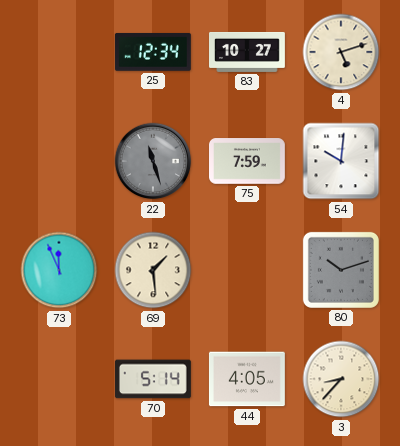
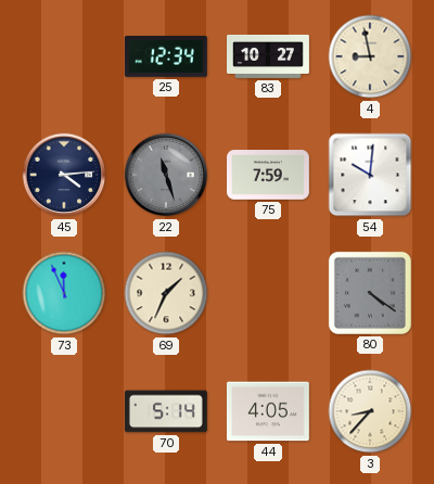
4: 5:12 -> 8:58
45: none -> 4:14
69: 1:29 -> 1:34
80: 10:12 -> 4:21
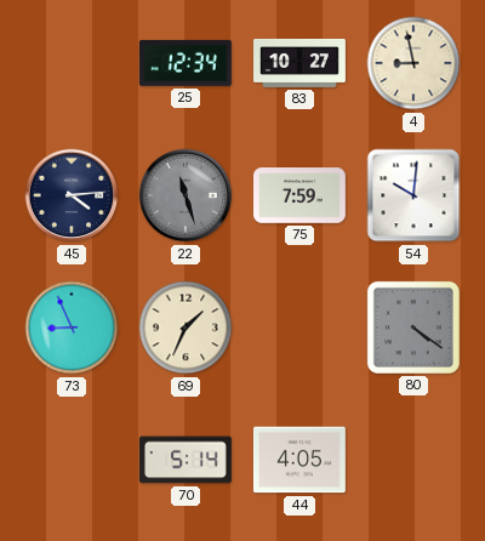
73: 11:56 -> 8:56
3: 8:37 -> none
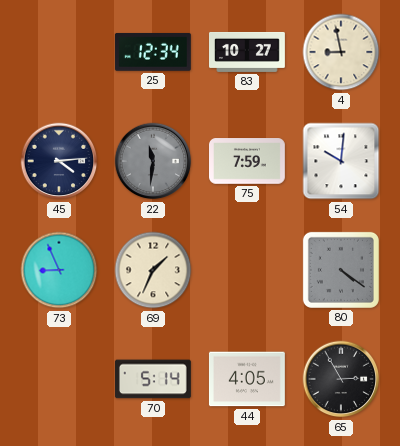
22: 11:27 -> 11:31
65: none -> 2:55
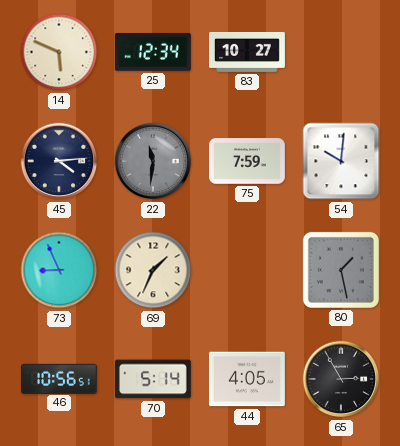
14: none -> 5:49
4: 8:58 -> none
80: 4:21 -> 1:28
46: none -> 10:56
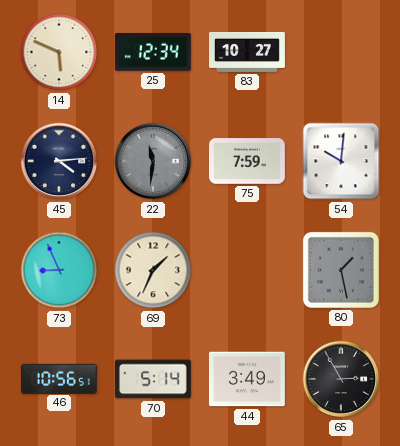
44: 4:05 -> 3:49
